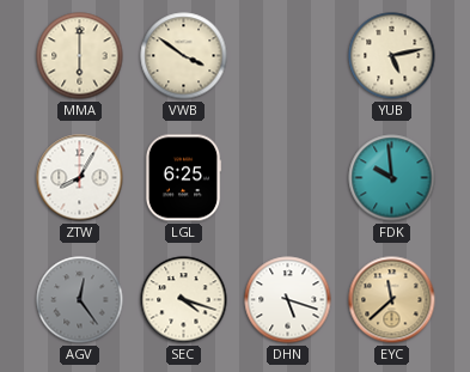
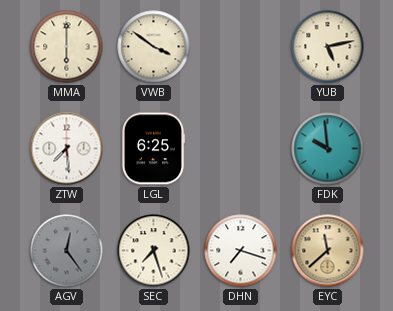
ZTW: 8:05 -> 7:29
SEC: 4:18 -> 7:27
DHN: 5:18 -> 7:18
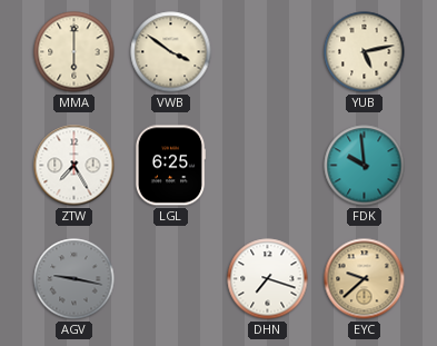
ZTW: 7:29 -> 7:25
AGV: 12:24 -> 9:17
SEC: 7:27 -> none
EYC: 11:38 -> 9:38
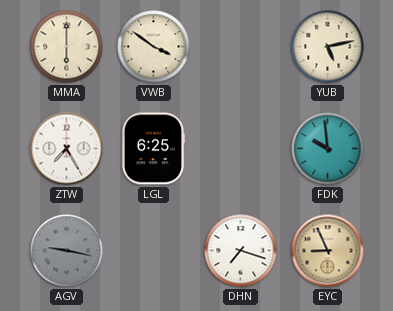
EYC: 9:38 -> 8:56
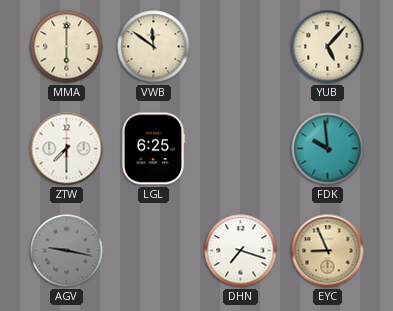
VWB: 3:51 -> 11:51
YUB: 5:13 -> 5:07
ZTW: 7:25 -> 7:30
